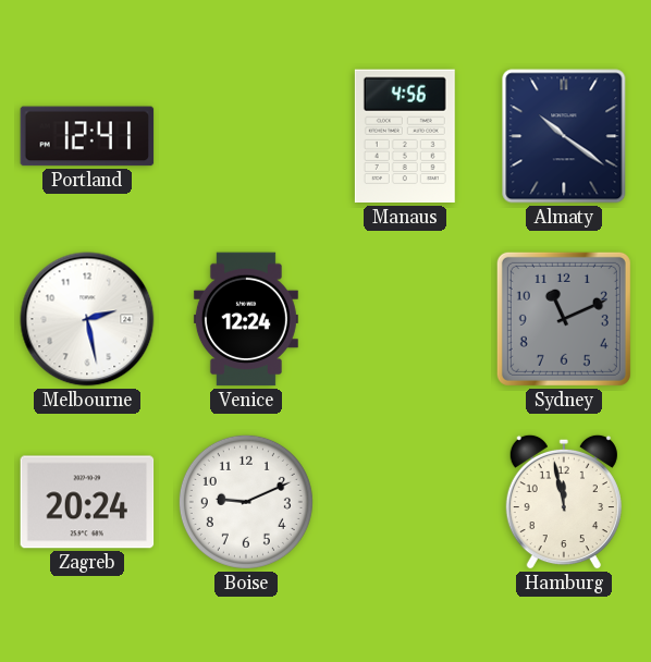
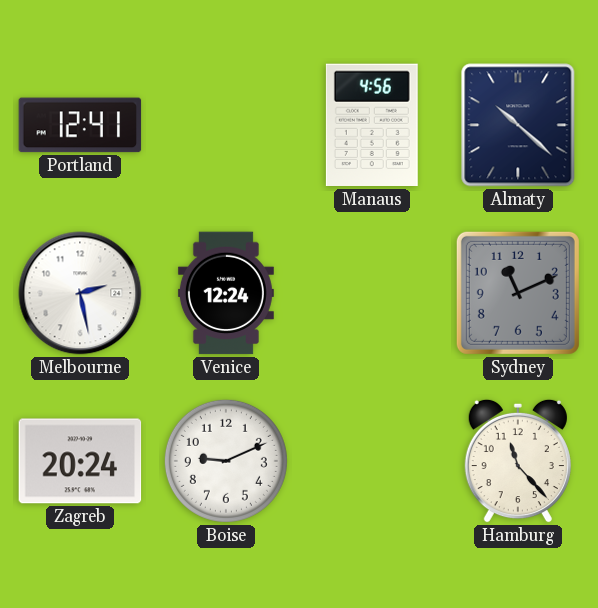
Almaty: 10:21 -> 10:22
Hamburg: 11:58 -> 11:23
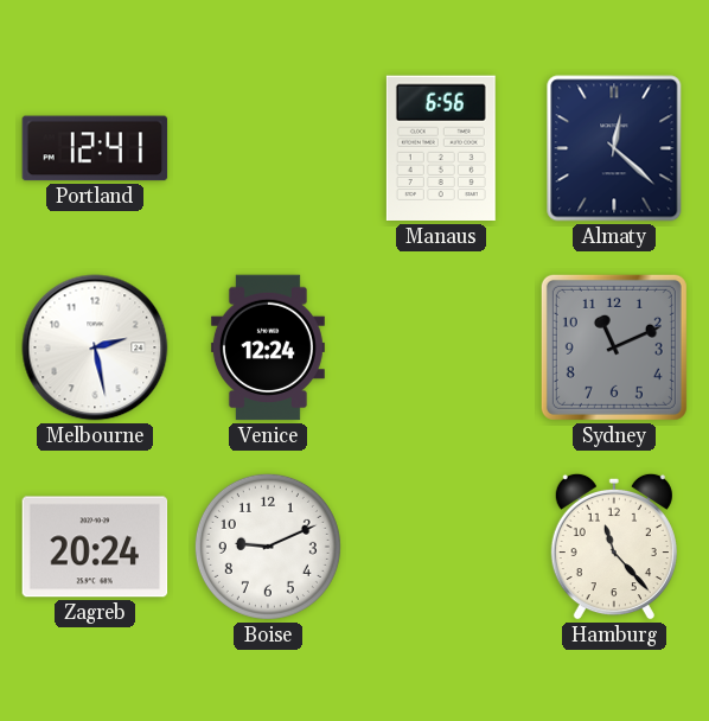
Manaus: 4:56 -> 6:56
Almaty: 10:22 -> 12:22
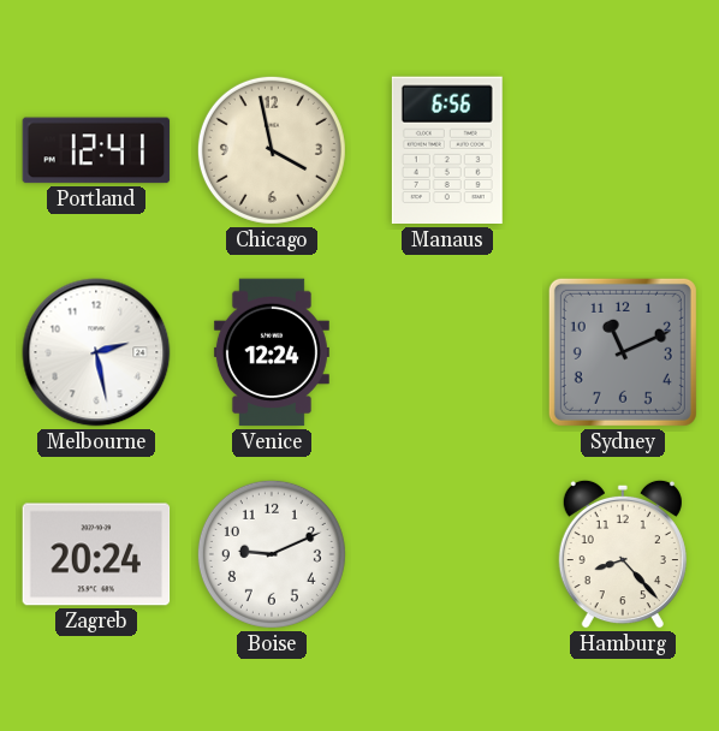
Chicago: none -> 3:58
Almaty: 12:22 -> none
Hamburg: 11:23 -> 8:23
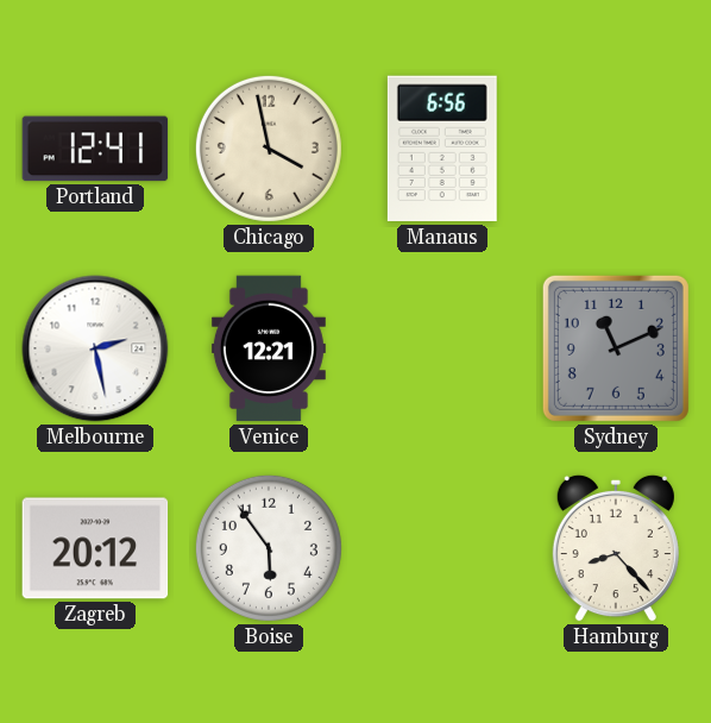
Venice: 12:24 -> 12:21
Zagreb: 20:24 -> 20:12
Boise: 9:11 -> 5:54
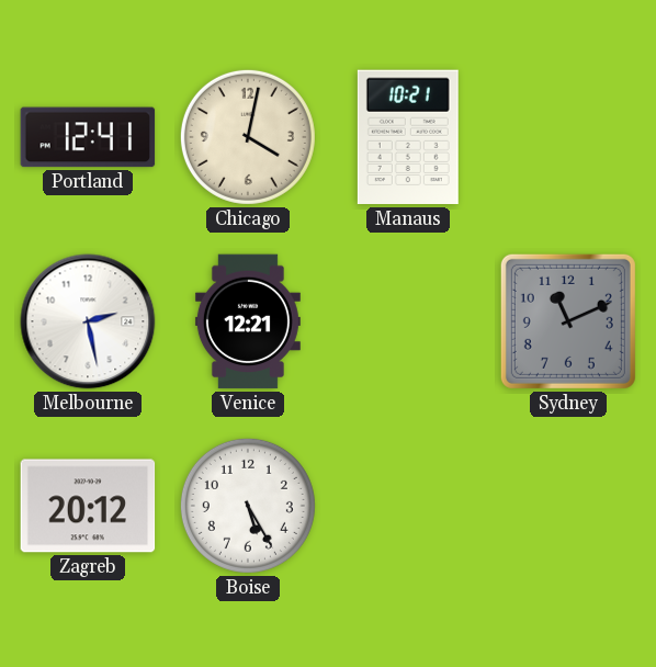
Chicago: 3:58 -> 4:02
Manaus: 6:56 -> 10:21
Boise: 5:54 -> 5:25
Hamburg: 8:23 -> none
